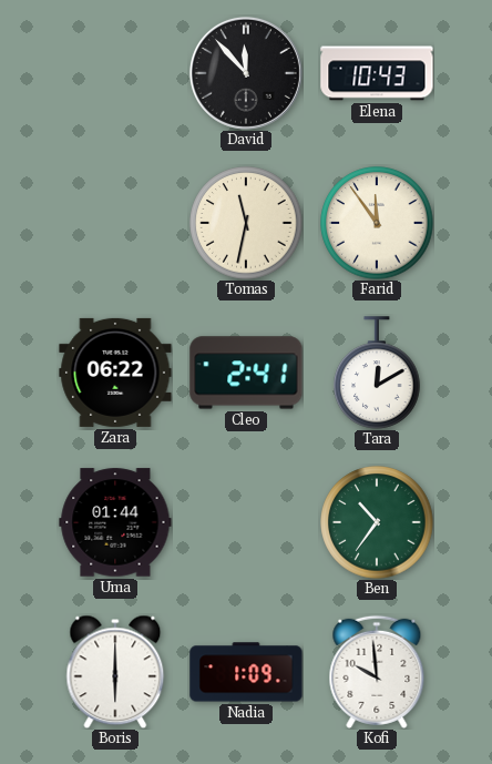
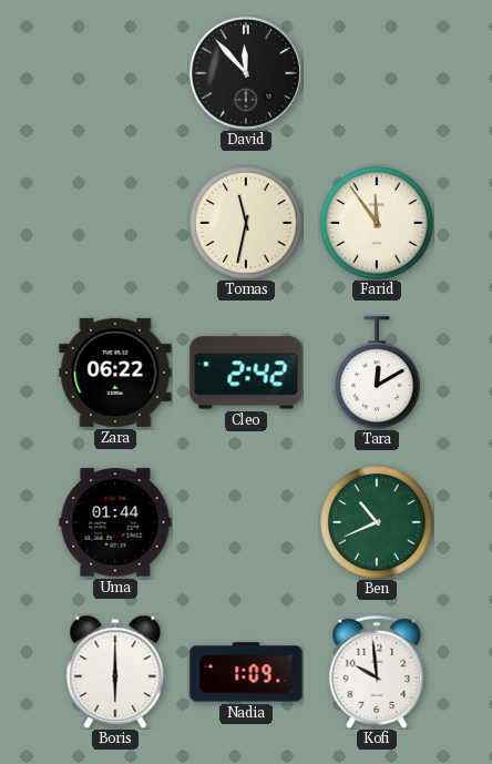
Elena: 10:43 -> none
Cleo: 2:41 -> 2:42
Ben: 10:36 -> 10:41
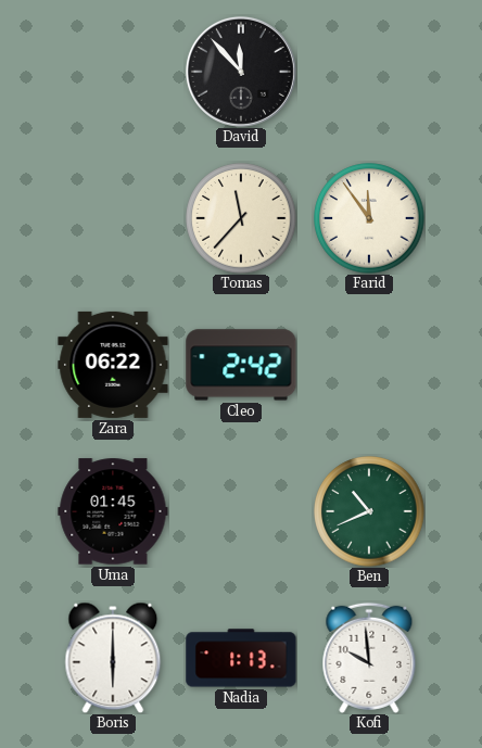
Tomas: 11:32 -> 11:37
Tara: 12:10 -> none
Uma: 01:44 -> 01:45
Nadia: 1:09 -> 1:13
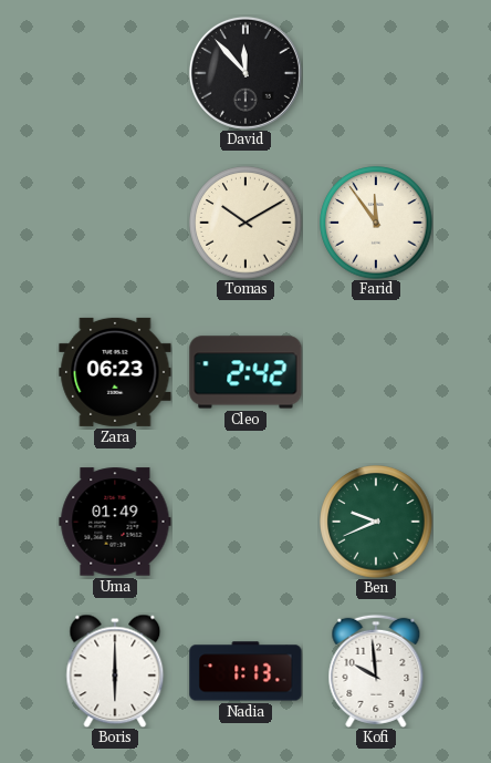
Tomas: 11:37 -> 10:10
Zara: 06:22 -> 06:23
Uma: 01:45 -> 01:49
Ben: 10:41 -> 9:41
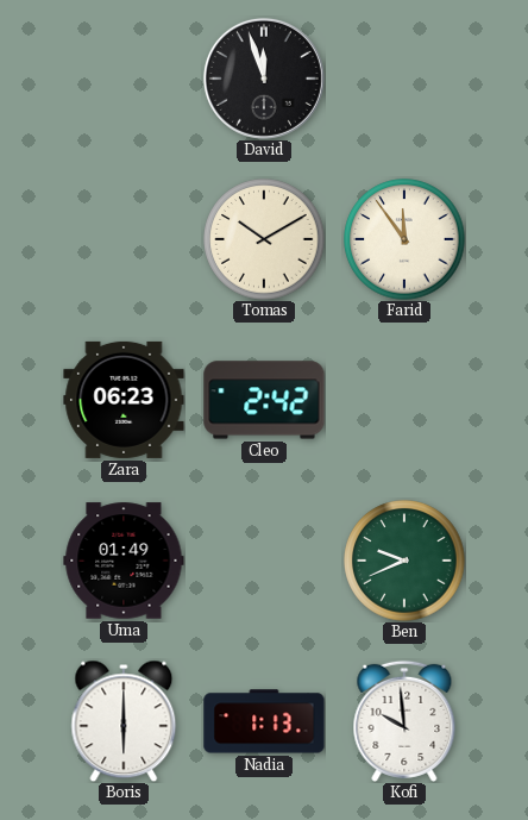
David: 11:53 -> 11:57
